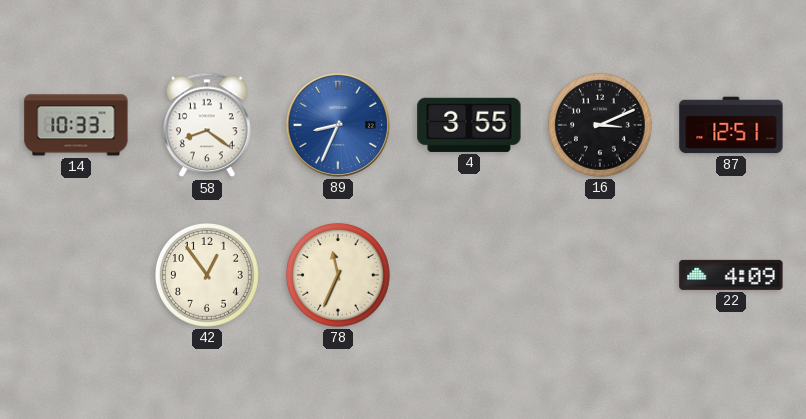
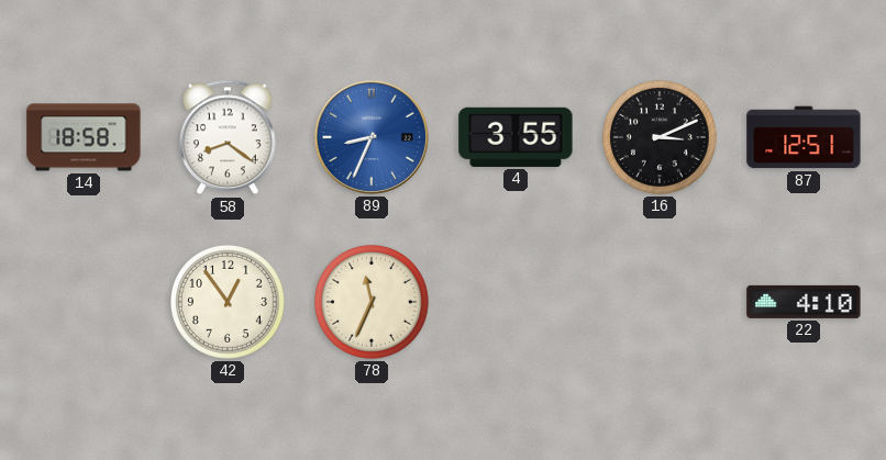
14: 10:33 -> 18:58
22: 4:09 -> 4:10
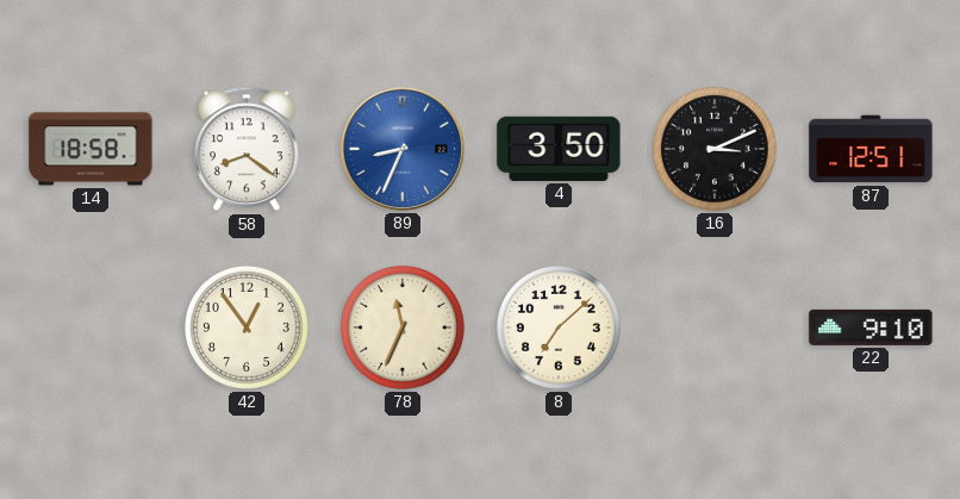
4: 3:55 -> 3:50
8: none -> 7:08
22: 4:10 -> 9:10
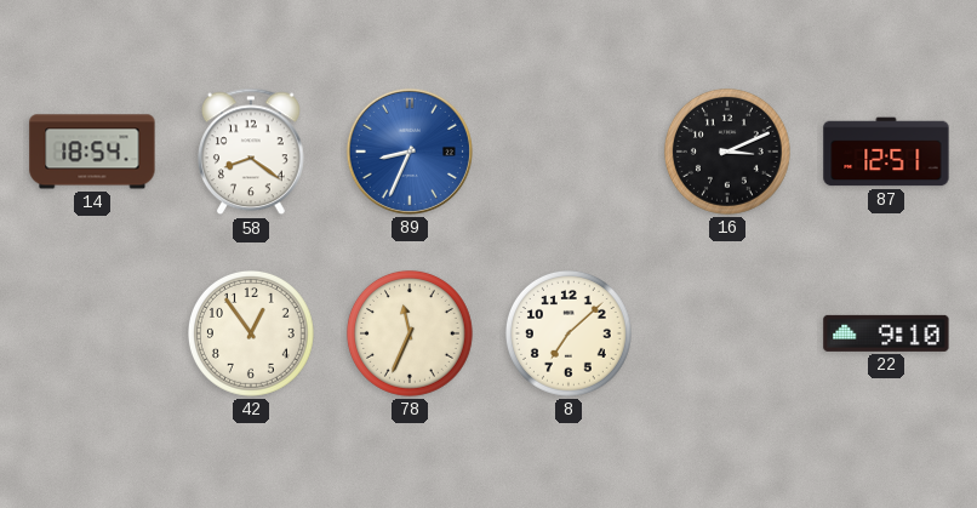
14: 18:58 -> 18:54
4: 3:50 -> none
